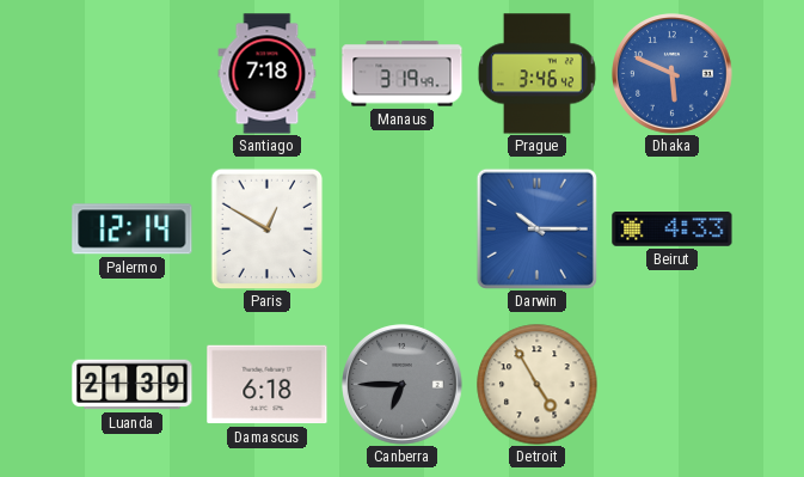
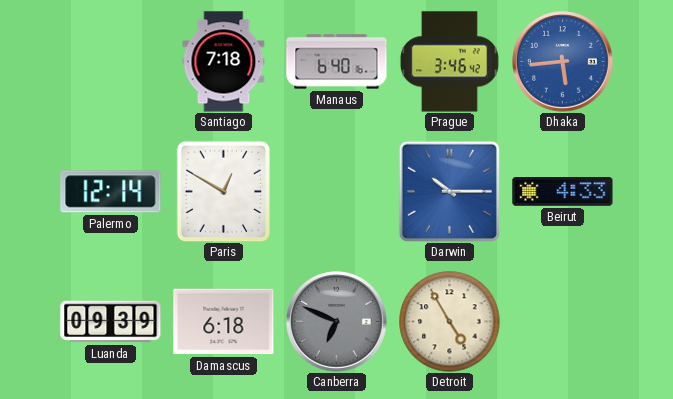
Manaus: 3:19 -> 6:40
Dhaka: 5:49 -> 5:44
Luanda: 21:39 -> 09:39
Canberra: 6:45 -> 6:49
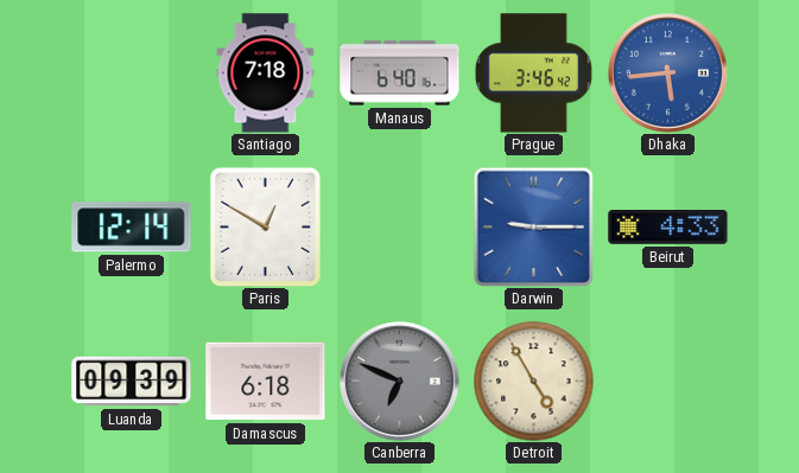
Darwin: 10:15 -> 9:15
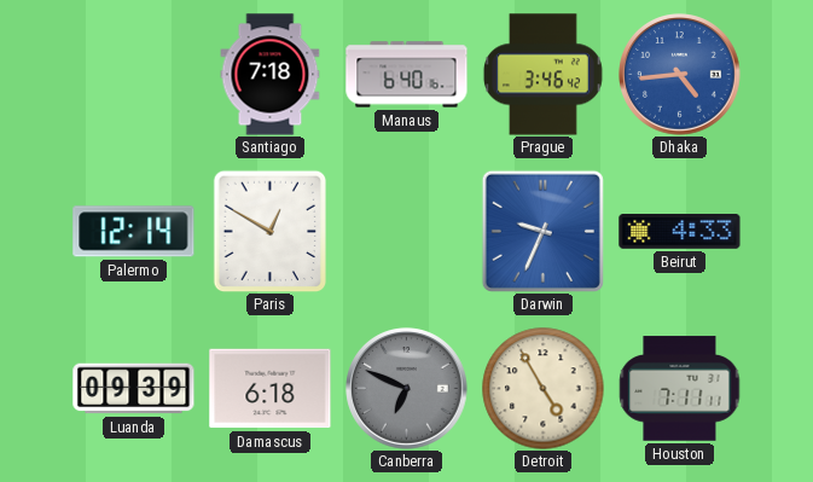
Dhaka: 5:44 -> 4:44
Darwin: 9:15 -> 9:34
Houston: none -> 7:11
